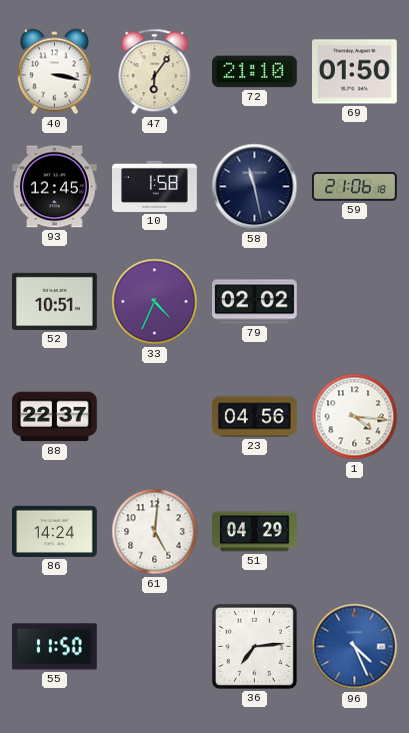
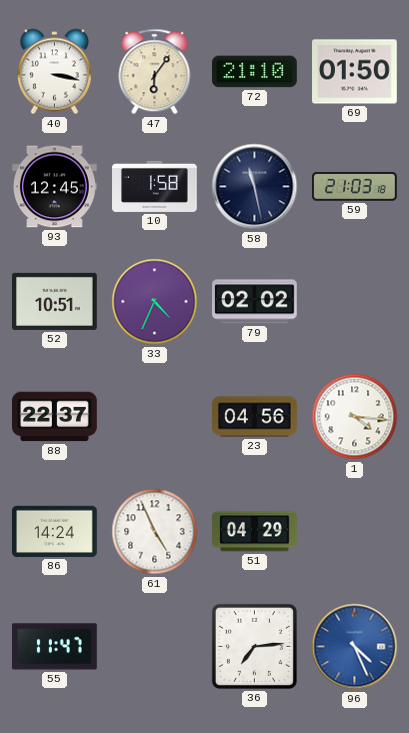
59: 21:06 -> 21:03
61: 5:01 -> 4:56
55: 11:50 -> 11:47
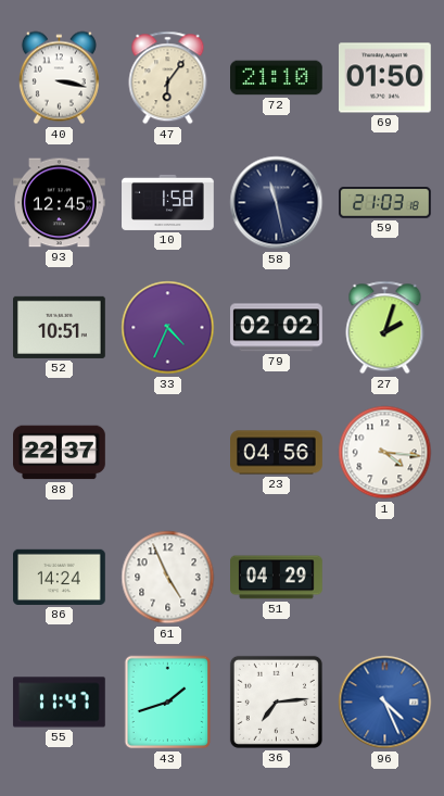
27: none -> 2:03
43: none -> 1:42
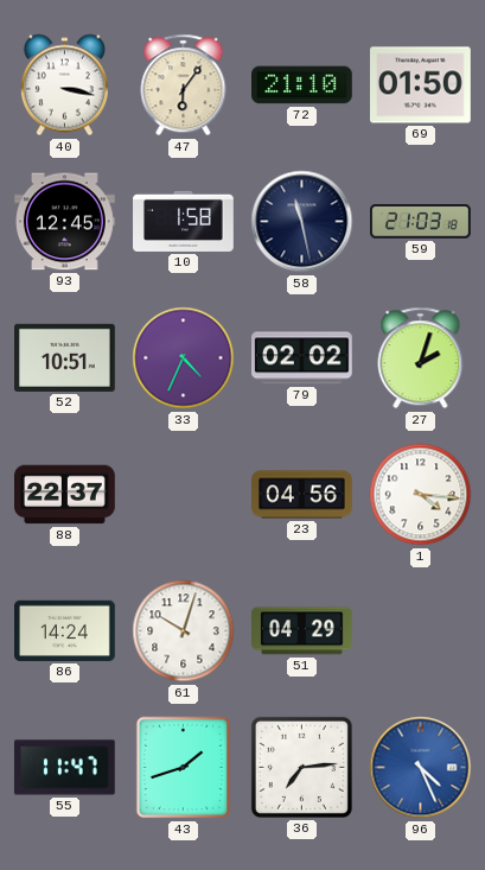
61: 4:56 -> 10:03
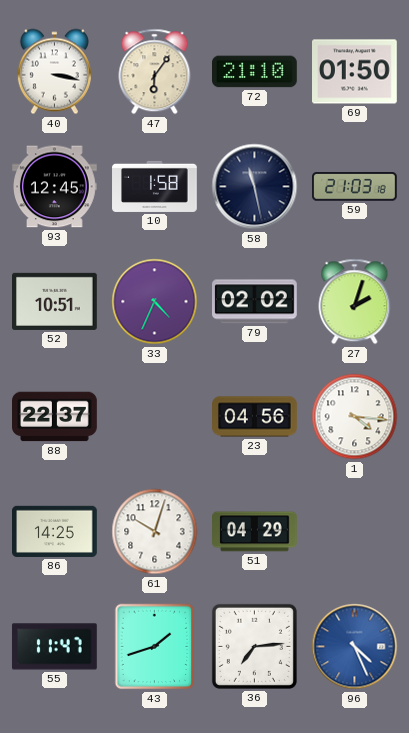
86: 14:24 -> 14:25
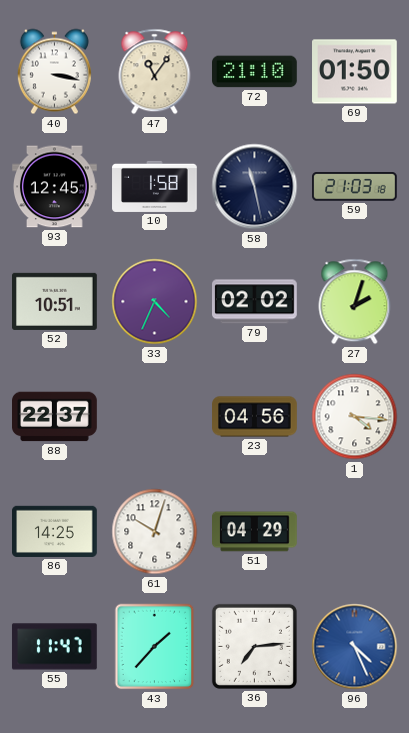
47: 6:06 -> 11:06
43: 1:42 -> 1:37
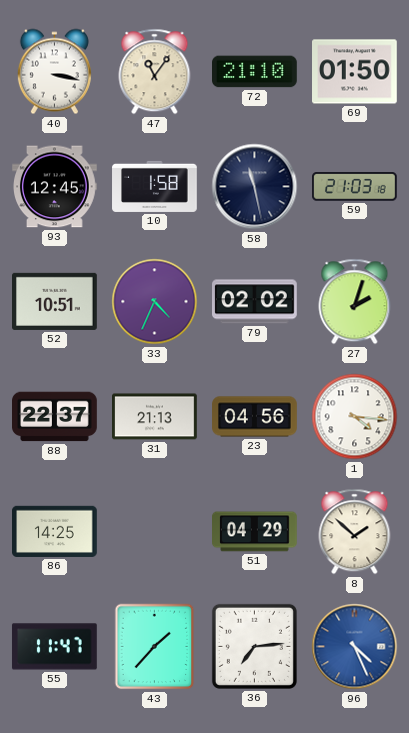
31: none -> 21:13
61: 10:03 -> none
8: none -> 1:52
